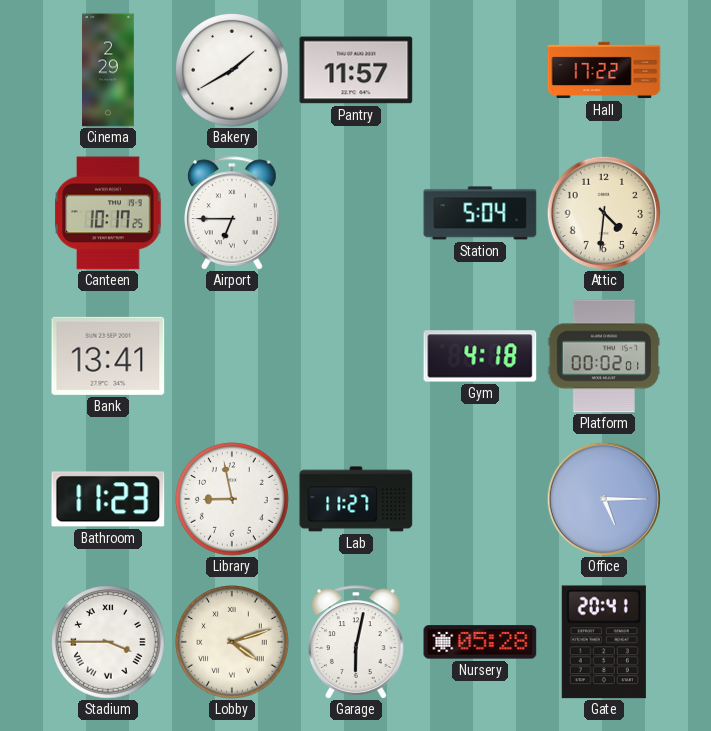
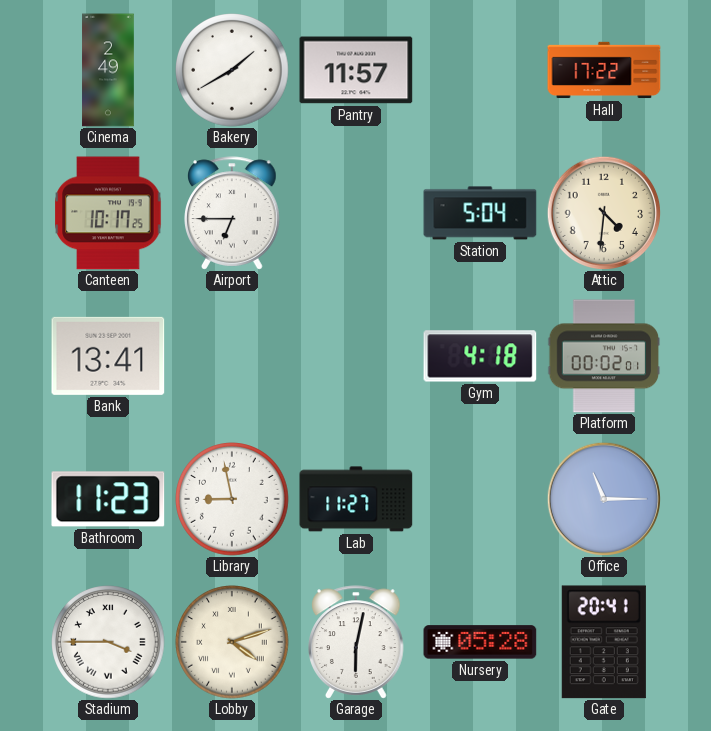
Cinema: 2:29 -> 2:49
Office: 5:15 -> 11:15
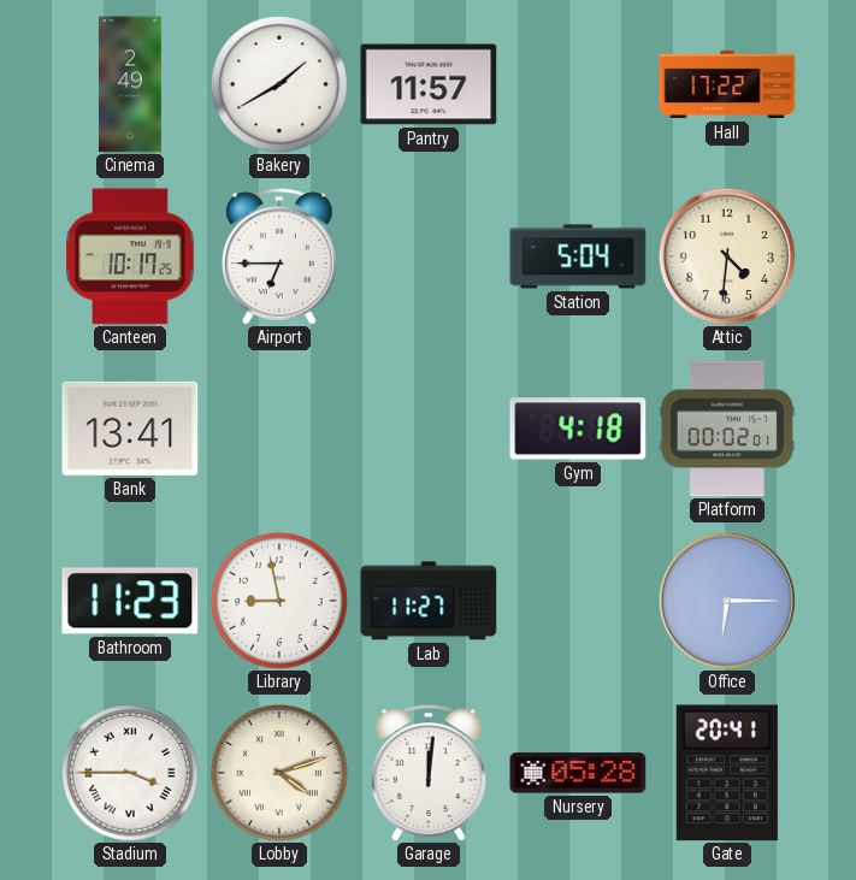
Office: 11:15 -> 6:15
Garage: 6:02 -> 12:01
